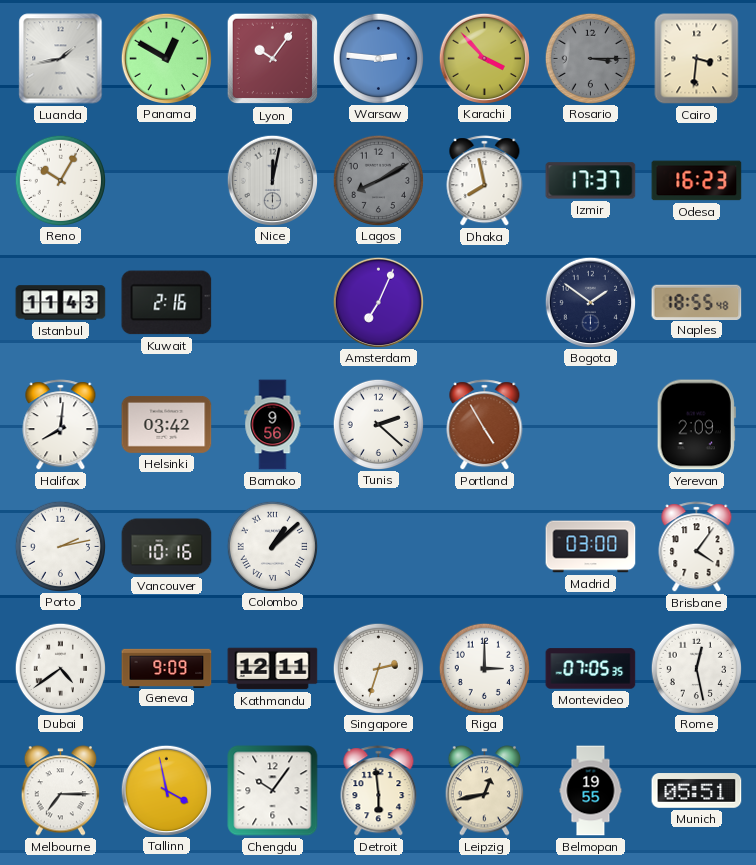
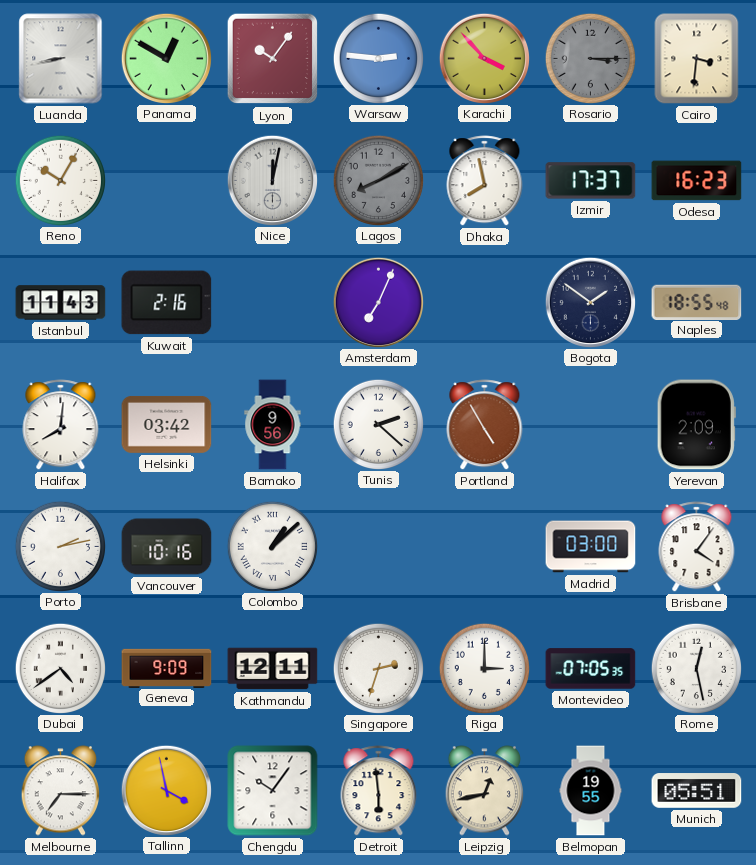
Luanda: 1:43 -> 8:43
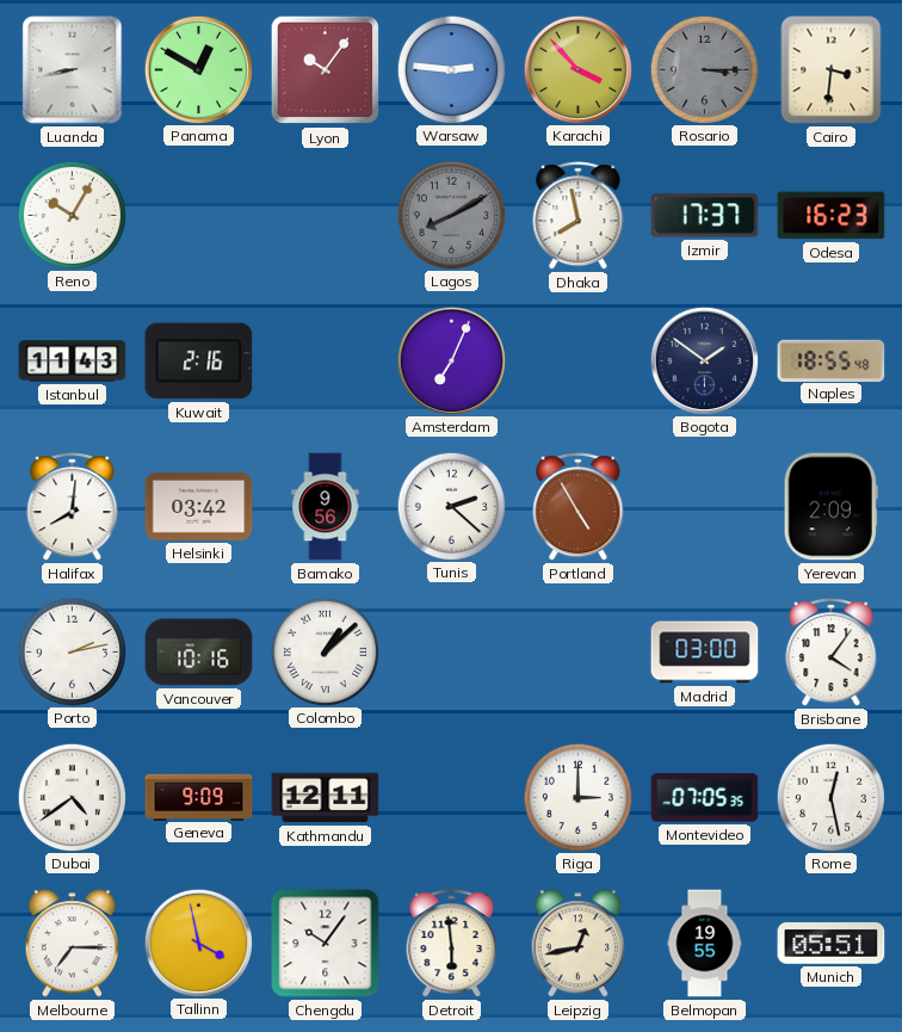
Nice: 12:02 -> none
Singapore: 2:33 -> none
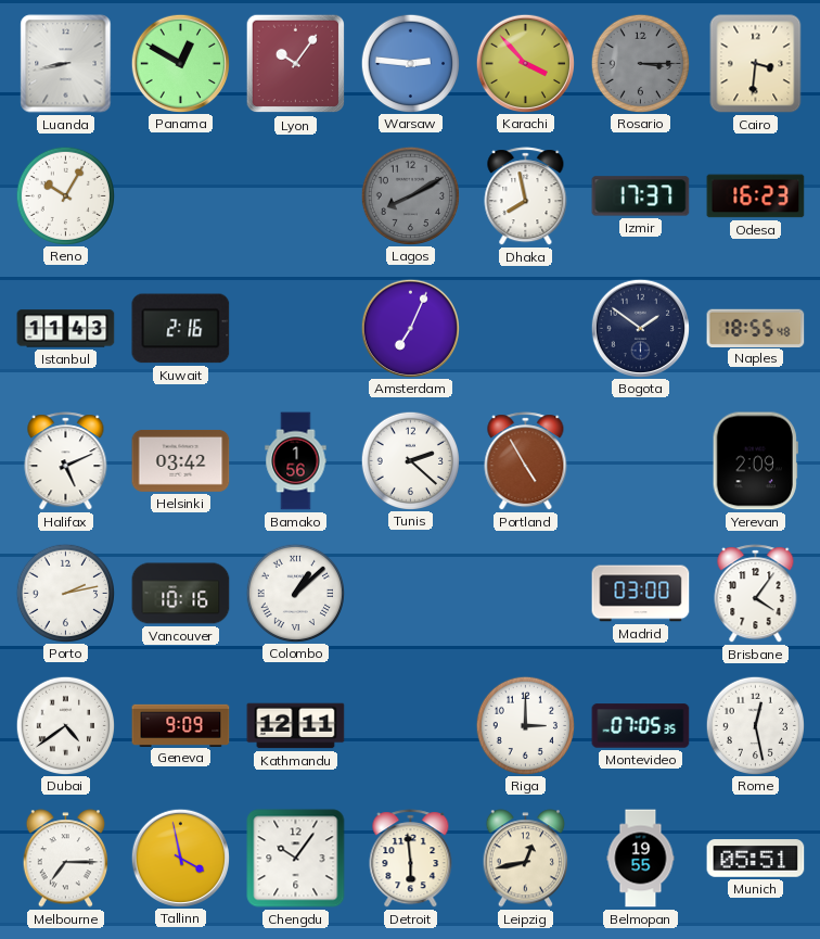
Halifax: 8:01 -> 5:11
Bamako: 9:56 -> 1:56
